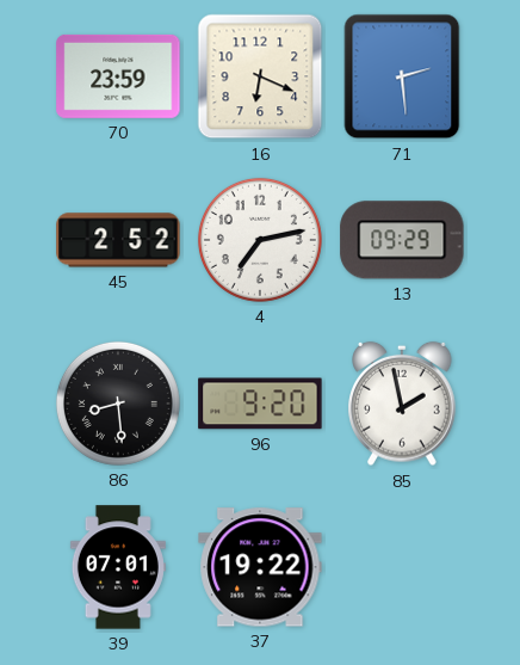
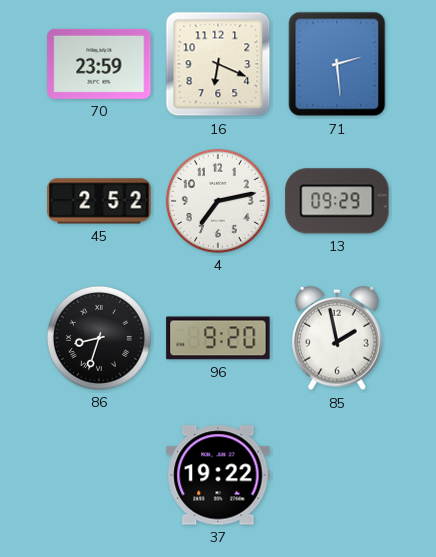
86: 8:29 -> 8:33
39: 07:01 -> none
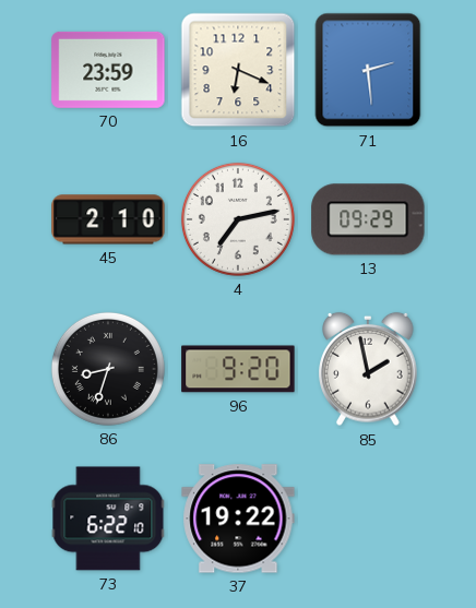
45: 2:52 -> 2:10
73: none -> 6:22
